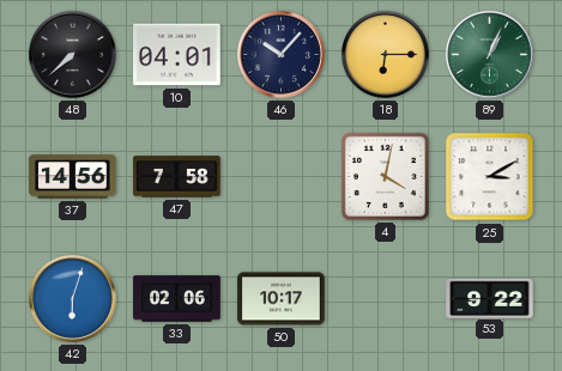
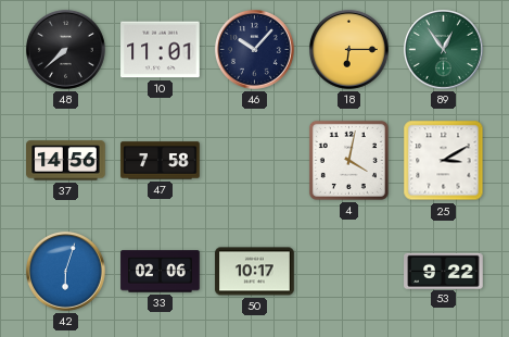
10: 04:01 -> 11:01
89: 1:04 -> 12:54
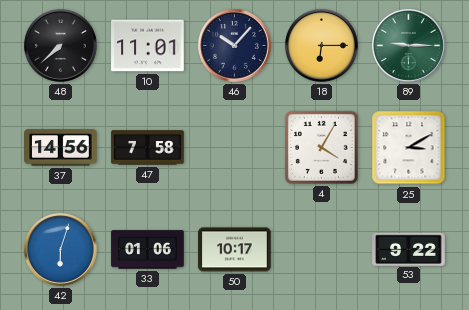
89: 12:54 -> 9:15
4: 4:02 -> 4:05
33: 02:06 -> 01:06
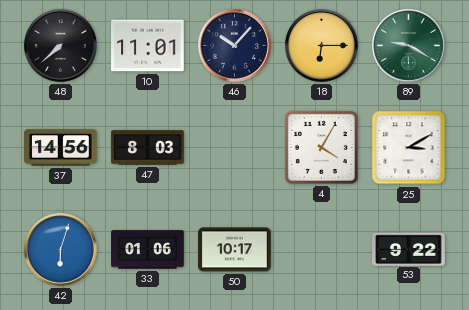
89: 9:15 -> 9:20
47: 7:58 -> 8:03
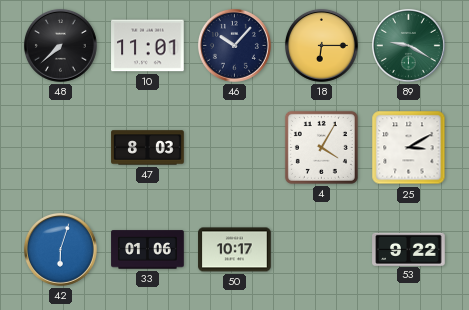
37: 14:56 -> none
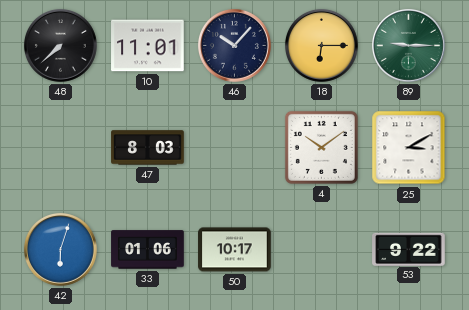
89: 9:20 -> 9:15
4: 4:05 -> 10:09
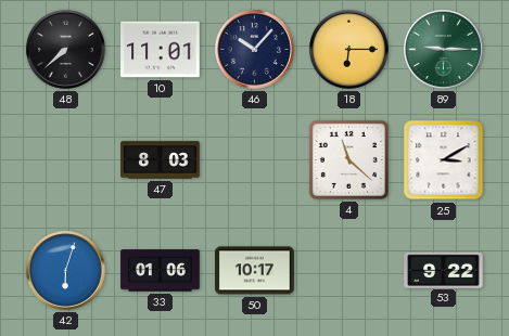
4: 10:09 -> 11:22
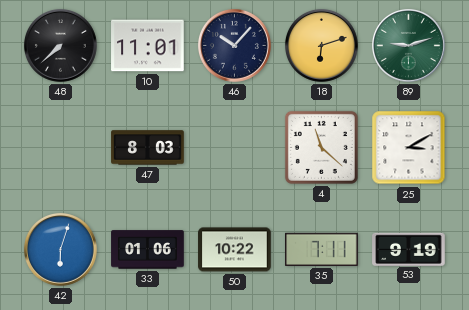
18: 6:15 -> 6:12
89: 9:15 -> 9:12
50: 10:17 -> 10:22
35: none -> 7:11
53: 9:22 -> 9:19
